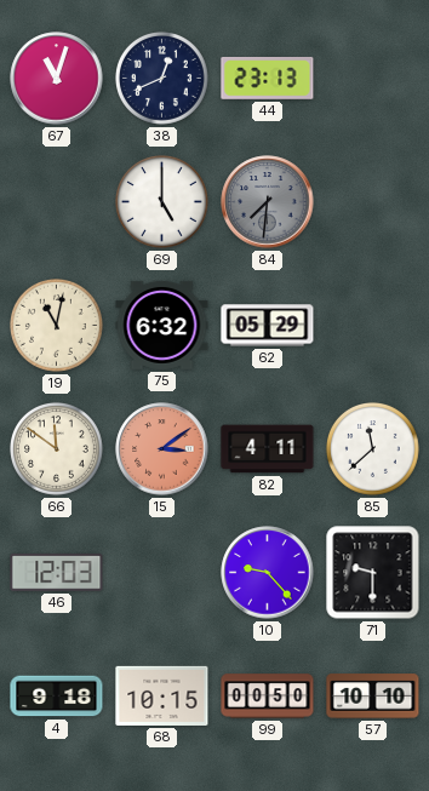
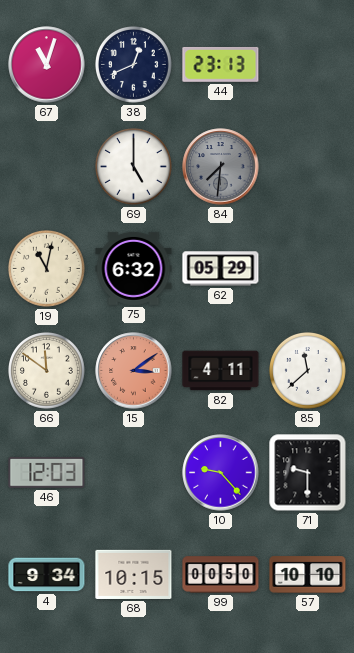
4: 9:18 -> 9:34
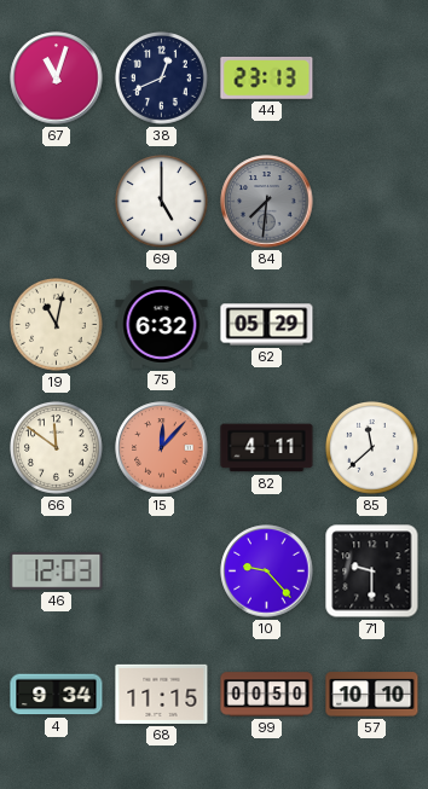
15: 3:09 -> 12:07
68: 10:15 -> 11:15
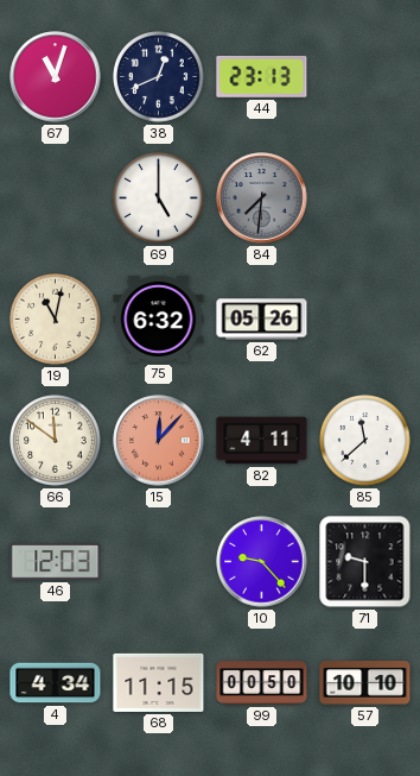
62: 05:29 -> 05:26
4: 9:34 -> 4:34
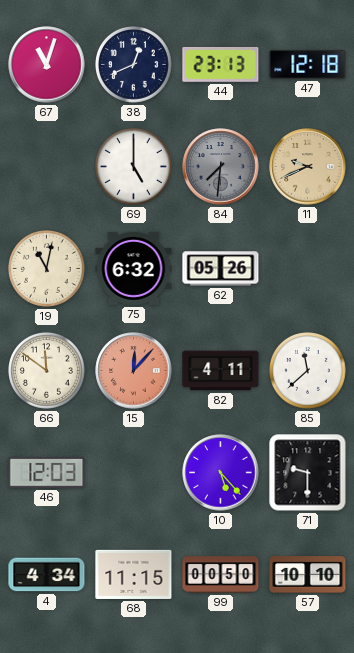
47: none -> 12:18
11: none -> 9:41
10: 9:23 -> 5:23
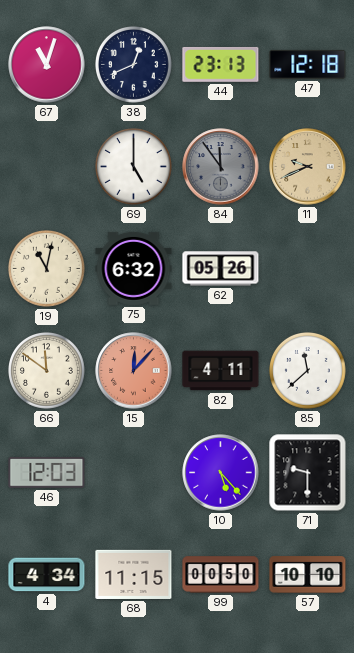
84: 7:31 -> 11:54
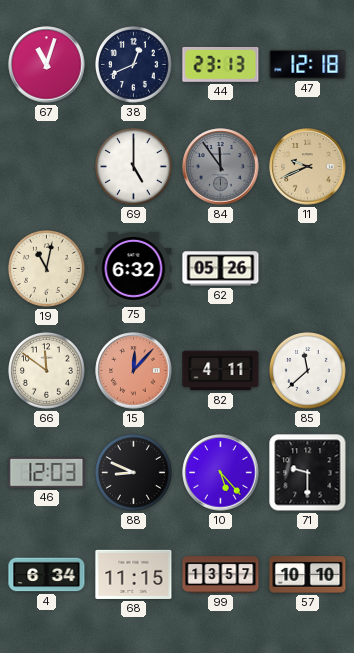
88: none -> 8:49
4: 4:34 -> 6:34
99: 00:50 -> 13:57
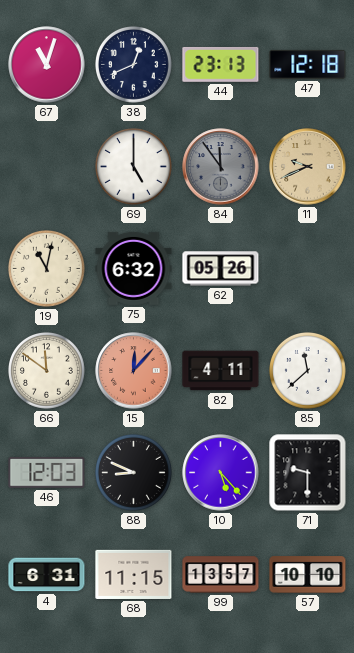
4: 6:34 -> 6:31
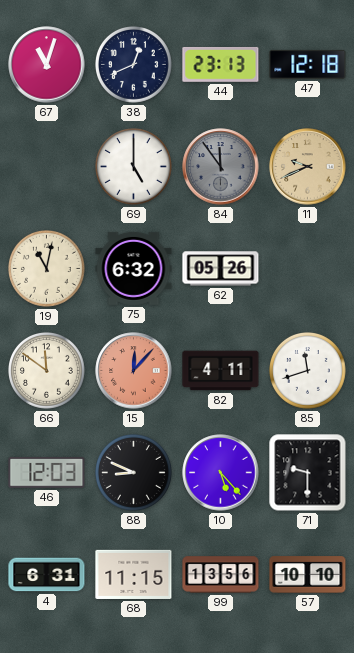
85: 11:38 -> 11:42
99: 13:57 -> 13:56
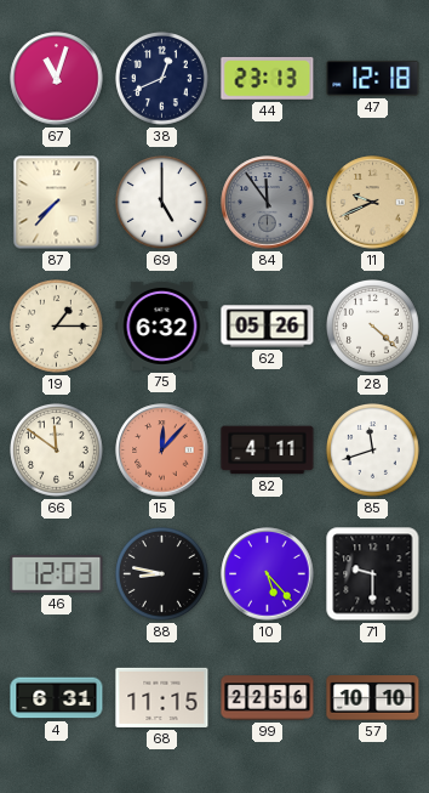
87: none -> 7:37
19: 11:02 -> 1:15
28: none -> 4:22
88: 8:49 -> 8:47
99: 13:56 -> 22:56
